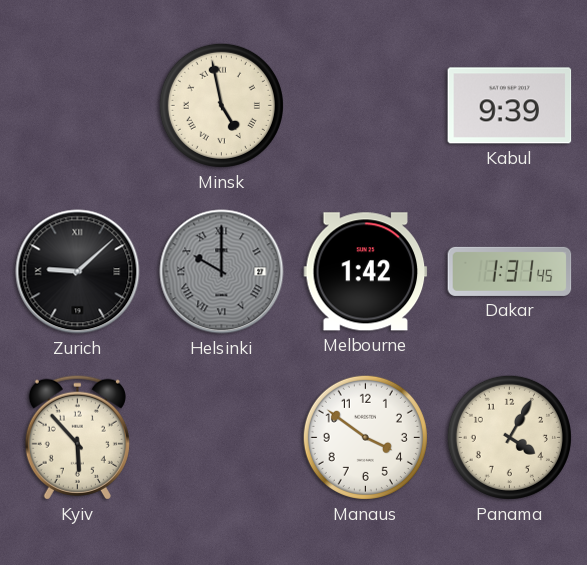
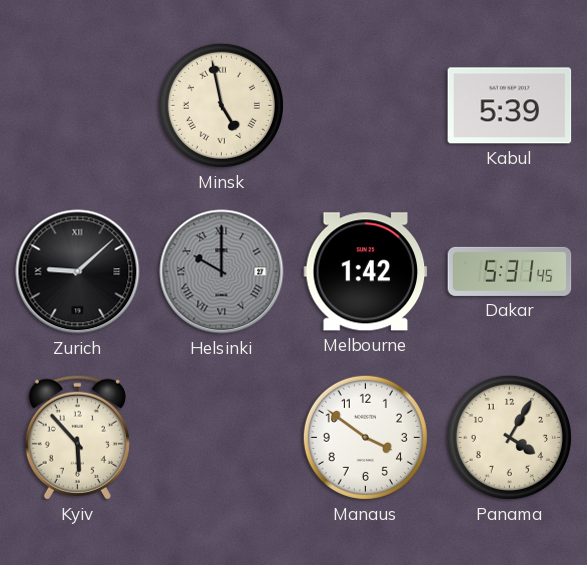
Kabul: 9:39 -> 5:39
Dakar: 1:31 -> 5:31
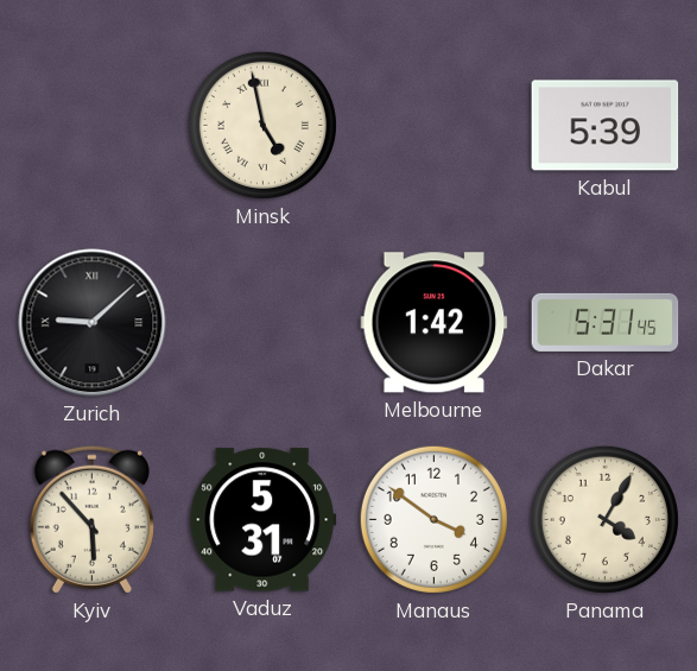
Helsinki: 10:00 -> none
Vaduz: none -> 5:31
